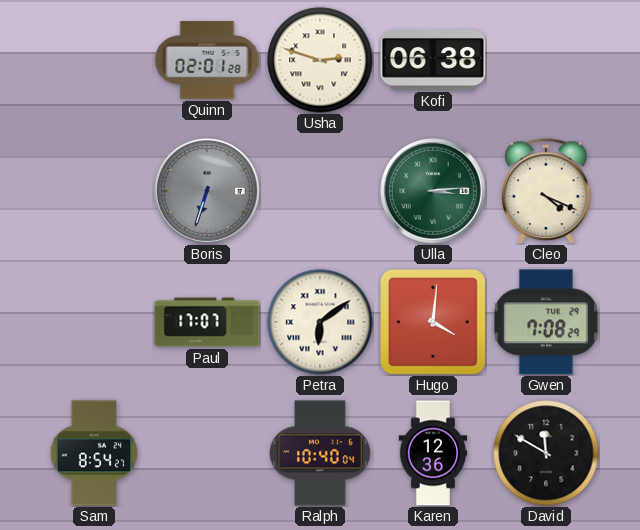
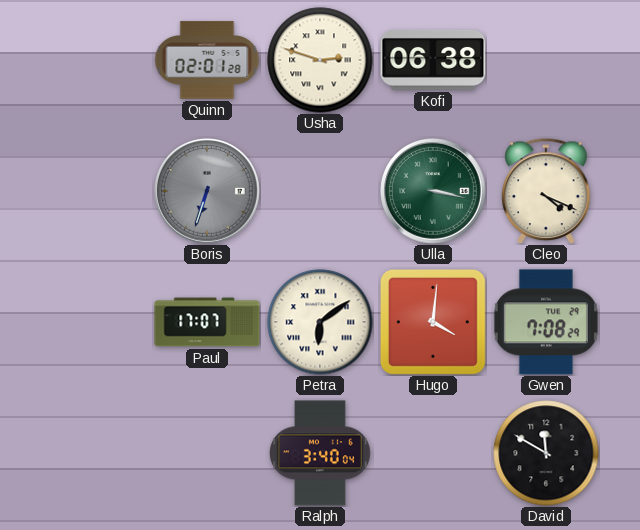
Ulla: 3:14 -> 3:17
Sam: 8:54 -> none
Ralph: 10:40 -> 3:40
Karen: 12:36 -> none
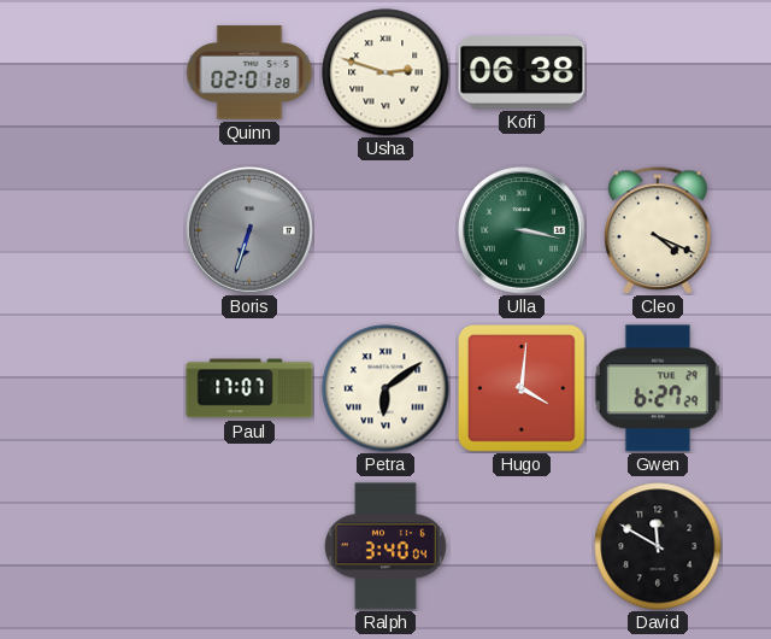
Gwen: 7:08 -> 6:27
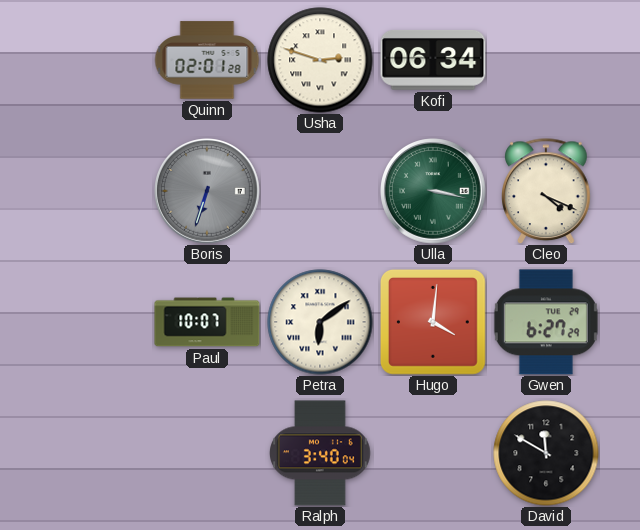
Kofi: 06:38 -> 06:34
Paul: 17:07 -> 10:07
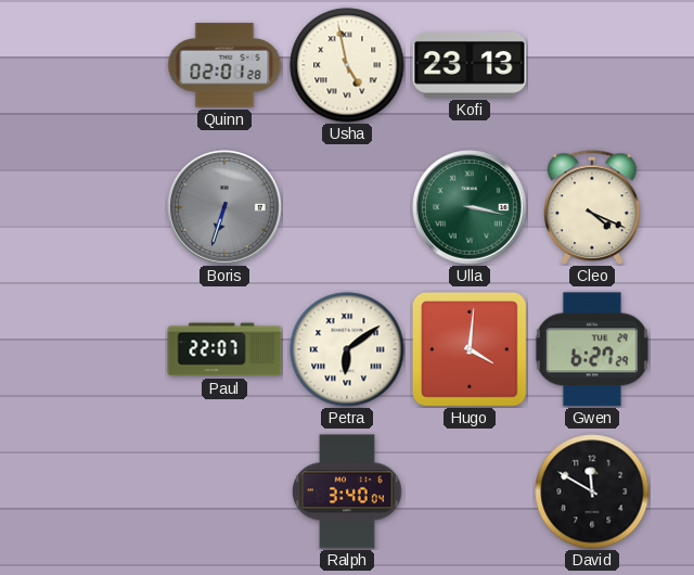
Usha: 2:48 -> 4:58
Kofi: 06:34 -> 23:13
Paul: 10:07 -> 22:07
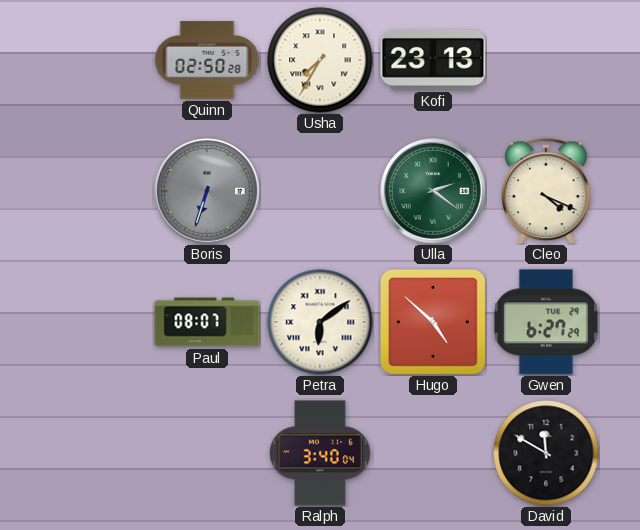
Quinn: 02:01 -> 02:50
Usha: 4:58 -> 7:35
Ulla: 3:17 -> 2:21
Paul: 22:07 -> 08:07
Hugo: 4:01 -> 4:52
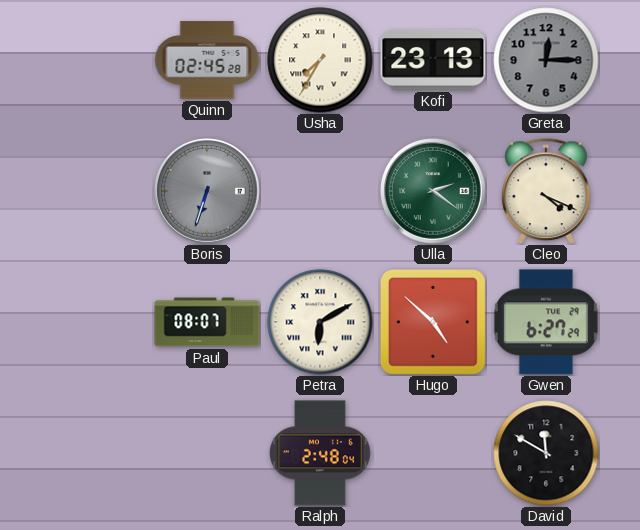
Quinn: 02:50 -> 02:45
Greta: none -> 12:15
Petra: 6:09 -> 6:10
Ralph: 3:40 -> 2:48
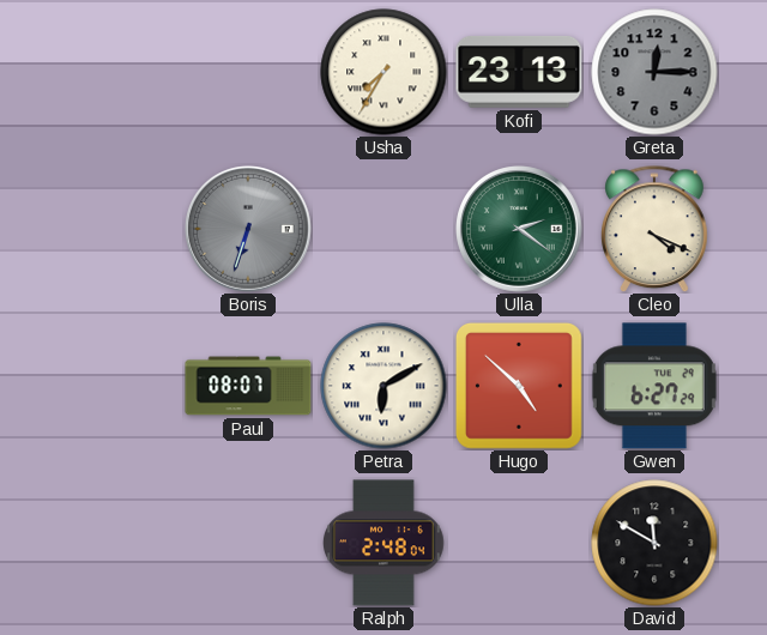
Quinn: 02:45 -> none
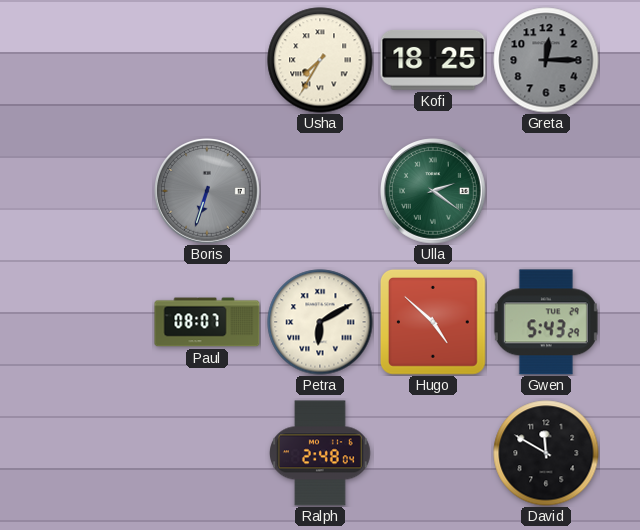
Kofi: 23:13 -> 18:25
Cleo: 4:19 -> none
Gwen: 6:27 -> 5:43
